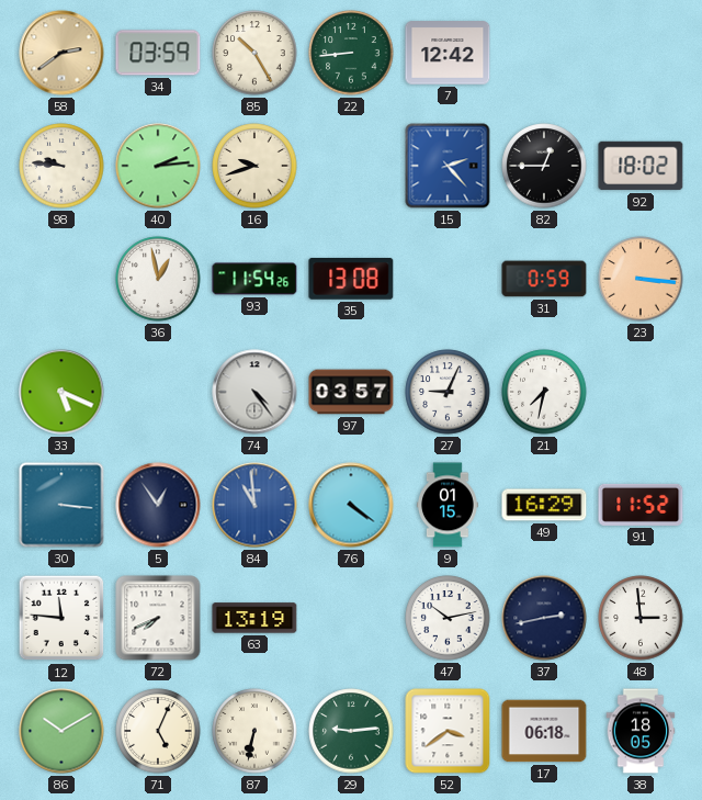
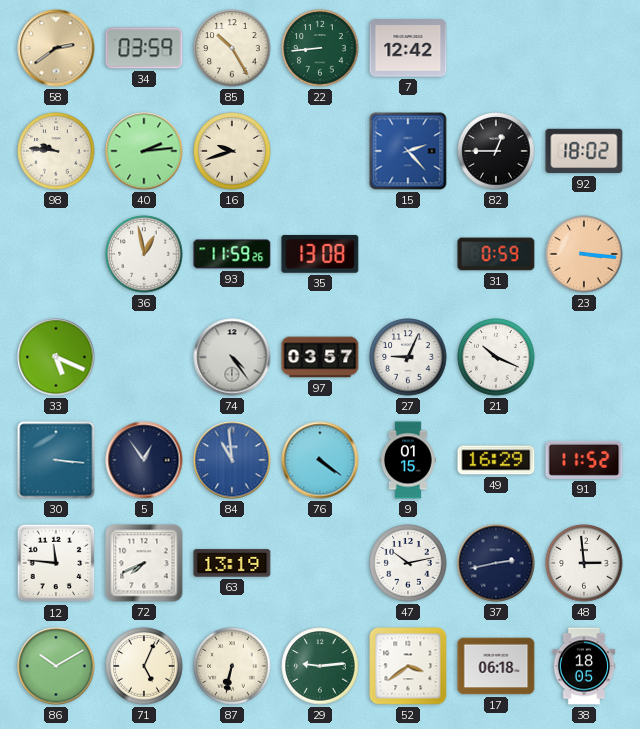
93: 11:54 -> 11:59
21: 7:32 -> 10:19
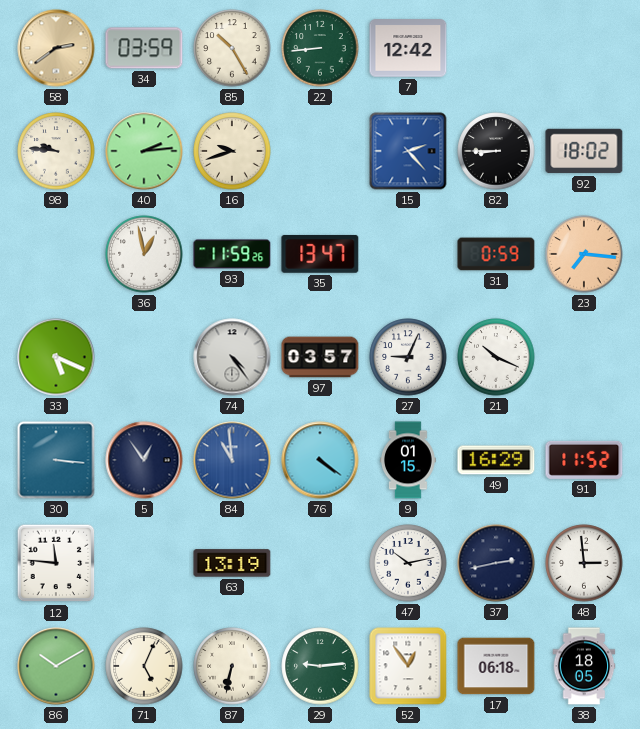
82: 12:45 -> 8:45
35: 13:08 -> 13:47
23: 3:16 -> 7:16
72: 7:41 -> none
52: 3:39 -> 12:54
